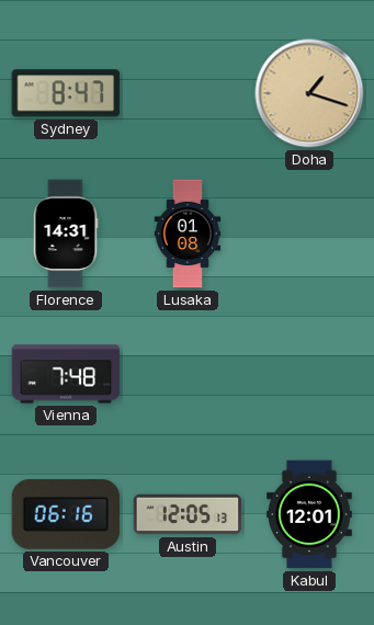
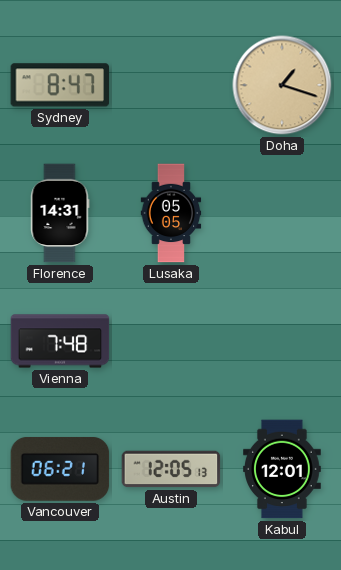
Lusaka: 01:08 -> 05:05
Vancouver: 06:16 -> 06:21
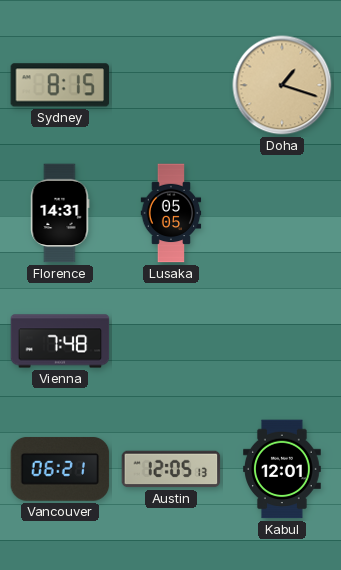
Sydney: 8:47 -> 8:15
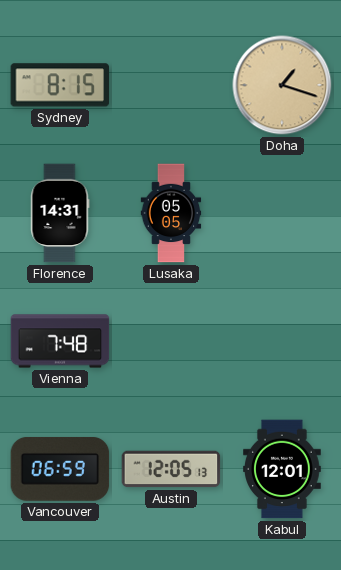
Vancouver: 06:21 -> 06:59
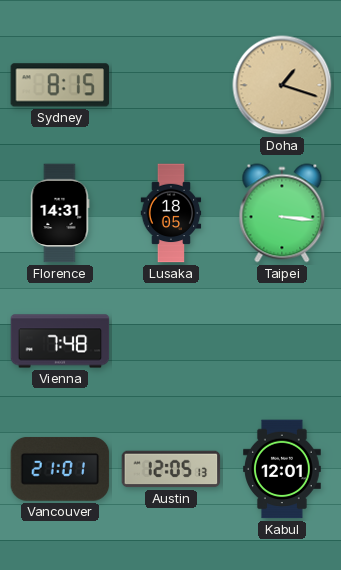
Lusaka: 05:05 -> 18:05
Taipei: none -> 3:16
Vancouver: 06:59 -> 21:01
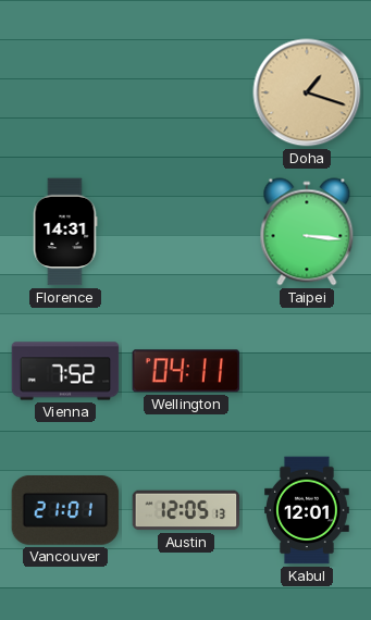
Sydney: 8:15 -> none
Lusaka: 18:05 -> none
Vienna: 7:48 -> 7:52
Wellington: none -> 04:11
